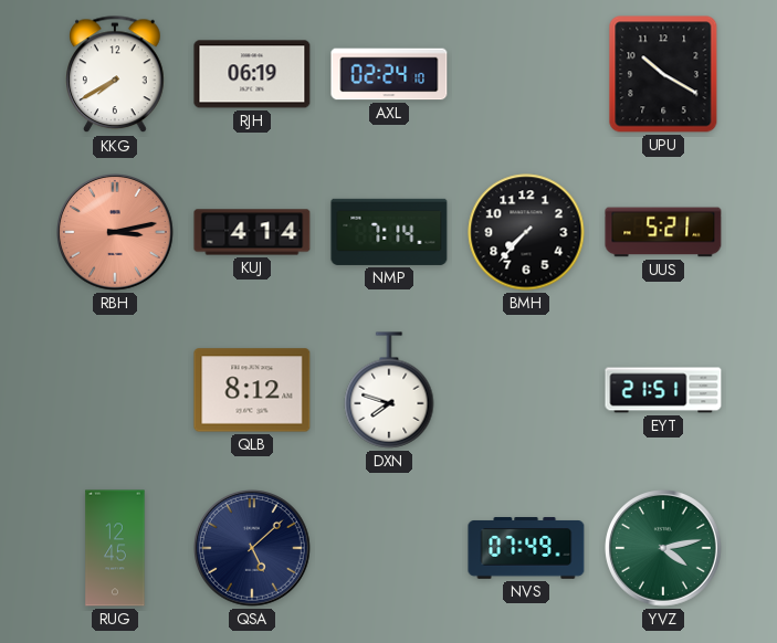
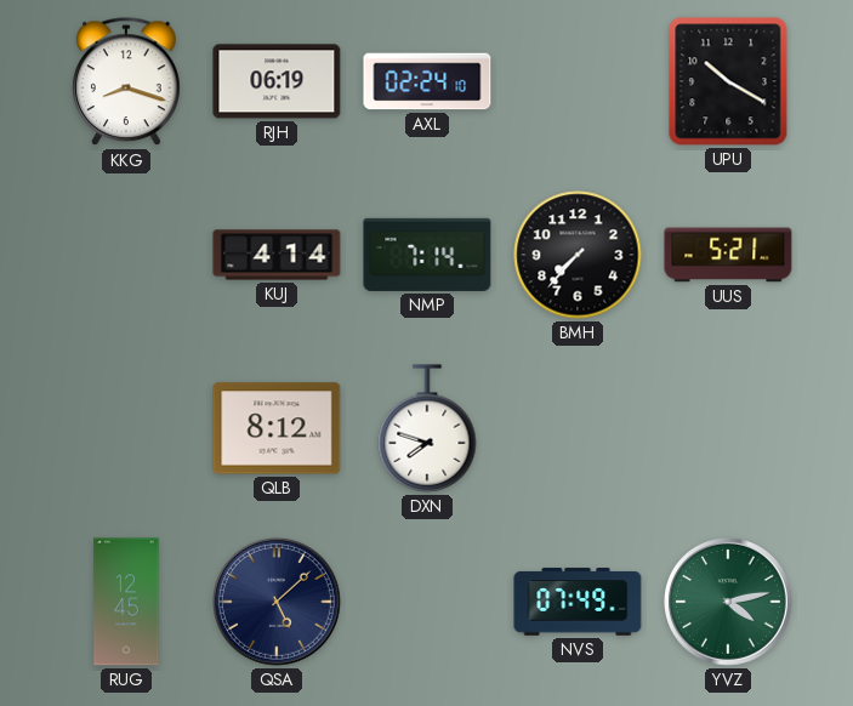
KKG: 7:40 -> 8:18
RBH: 3:13 -> none
EYT: 21:51 -> none
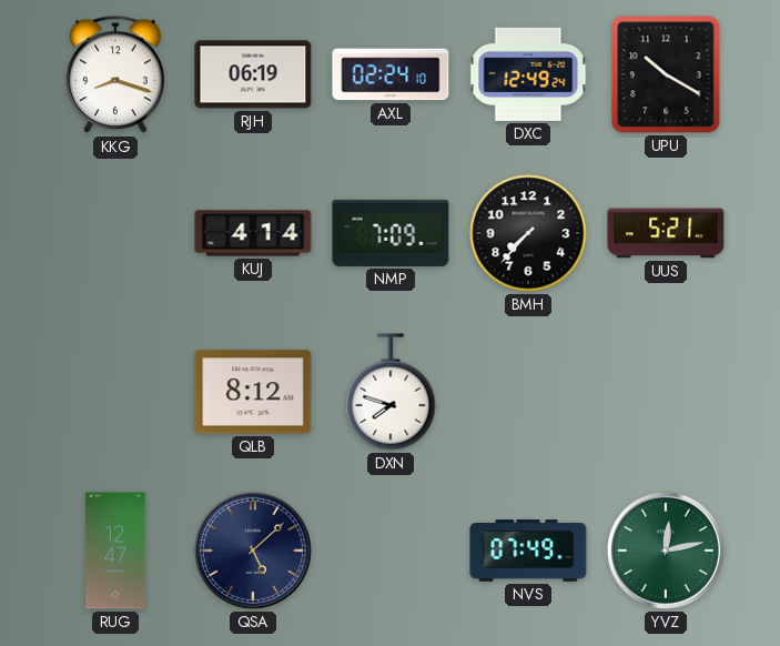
DXC: none -> 12:49
NMP: 7:14 -> 7:09
RUG: 12:45 -> 12:47
YVZ: 4:13 -> 12:13
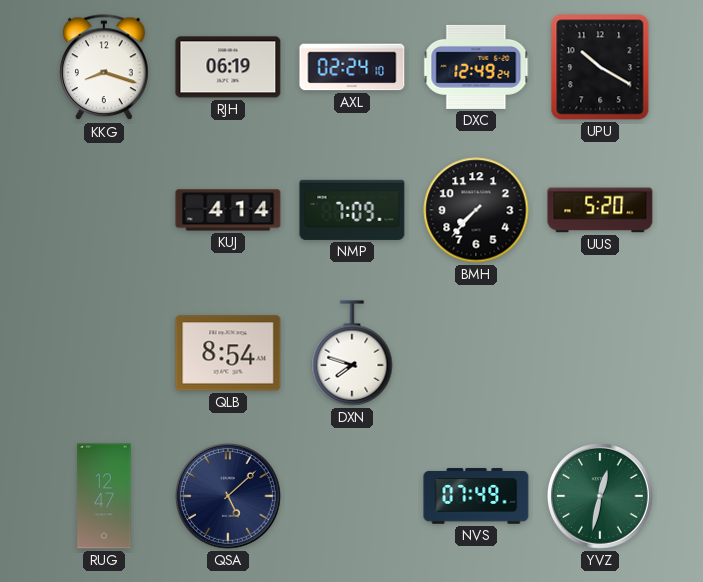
UUS: 5:21 -> 5:20
QLB: 8:12 -> 8:54
YVZ: 12:13 -> 12:32
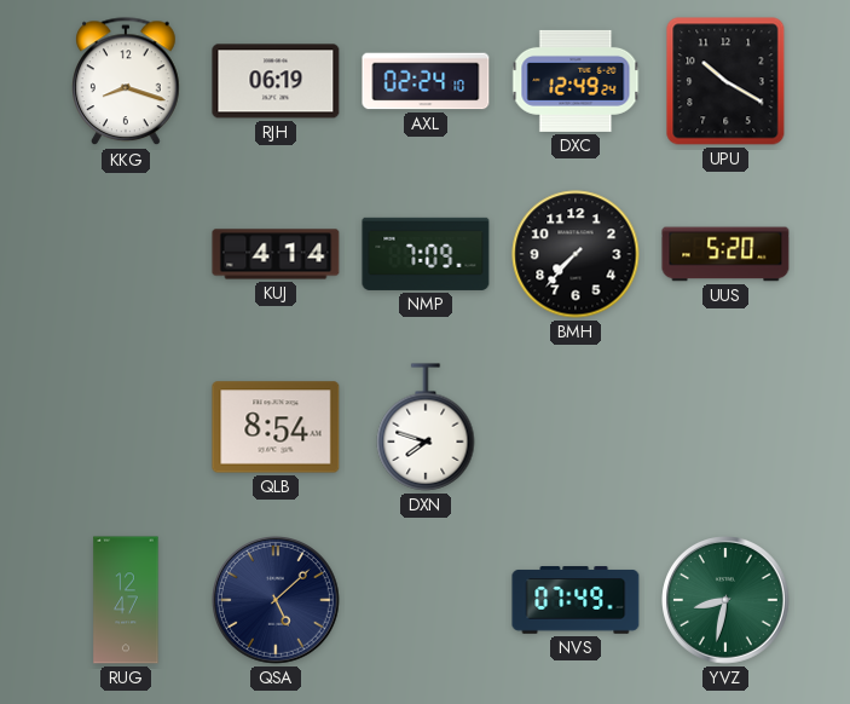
YVZ: 12:32 -> 8:32
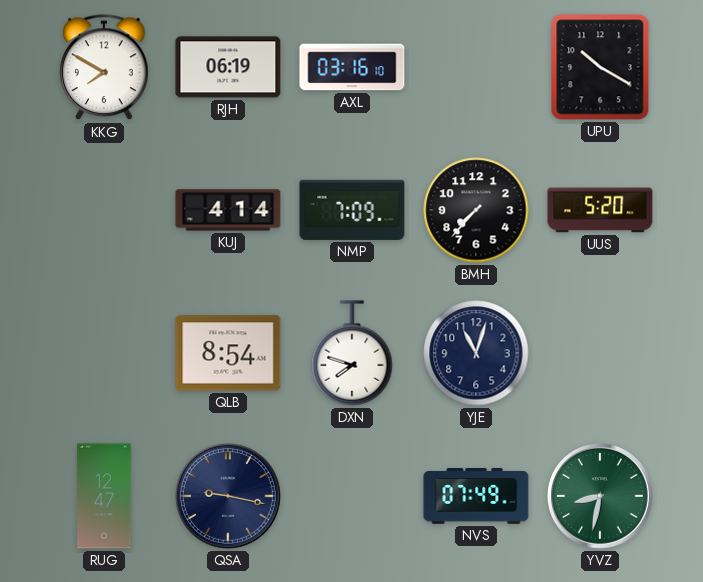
KKG: 8:18 -> 7:50
AXL: 02:24 -> 03:16
DXC: 12:49 -> none
YJE: none -> 11:03
QSA: 5:08 -> 9:17
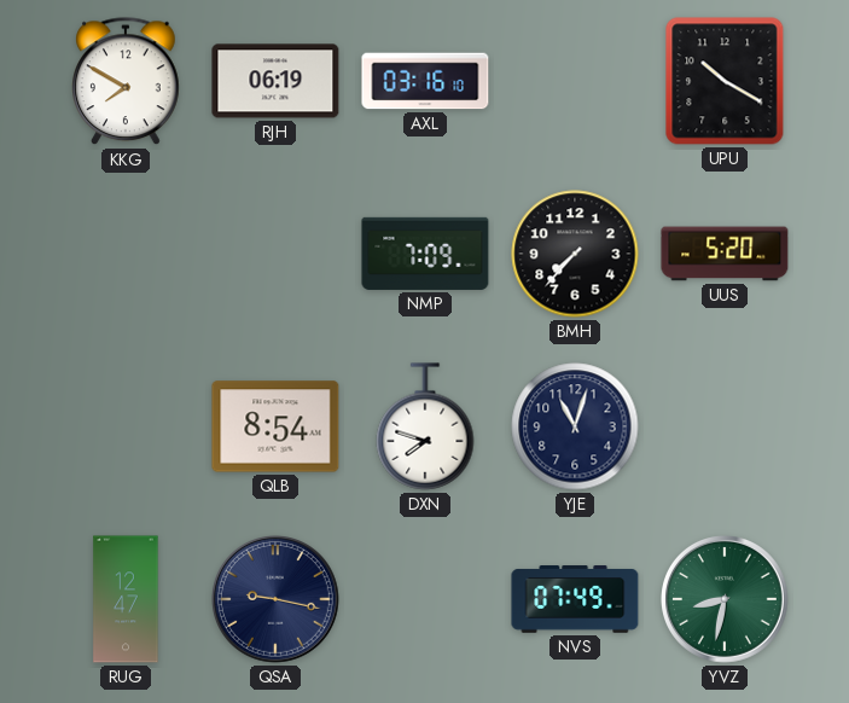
KUJ: 4:14 -> none
